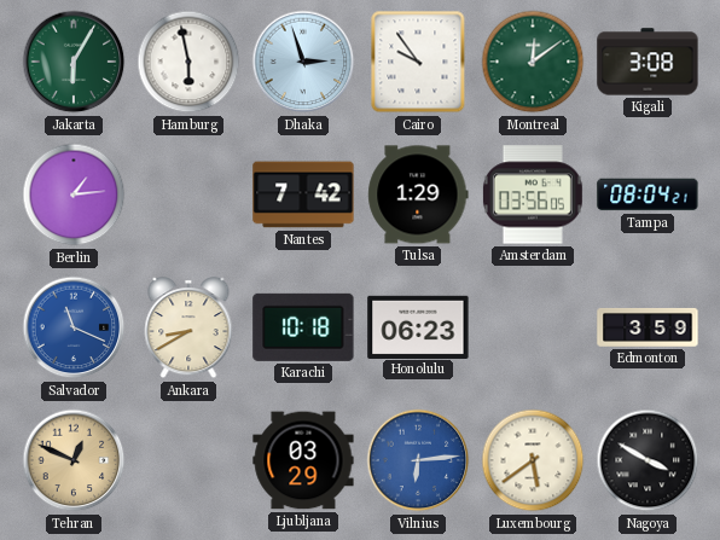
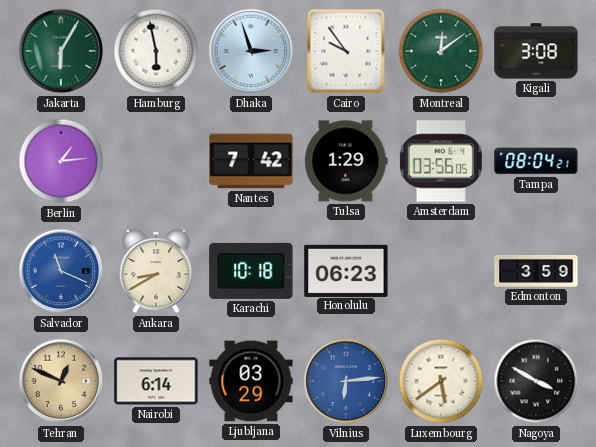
Nairobi: none -> 6:14
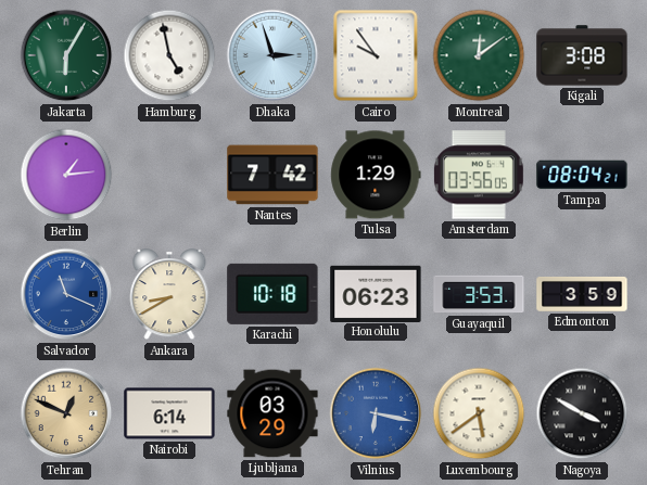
Hamburg: 5:58 -> 4:58
Guayaquil: none -> 3:53
Vilnius: 6:14 -> 6:17
